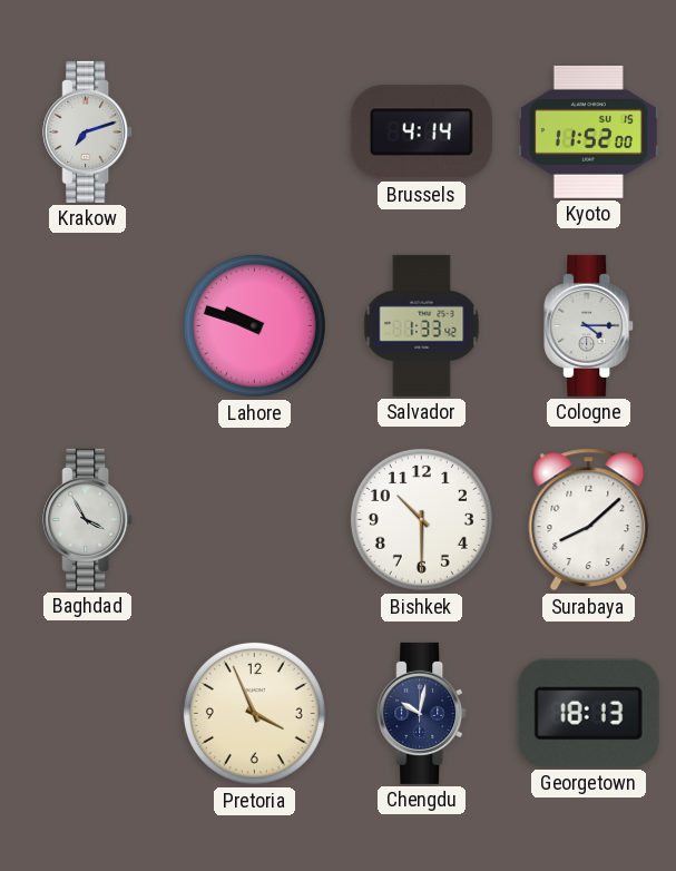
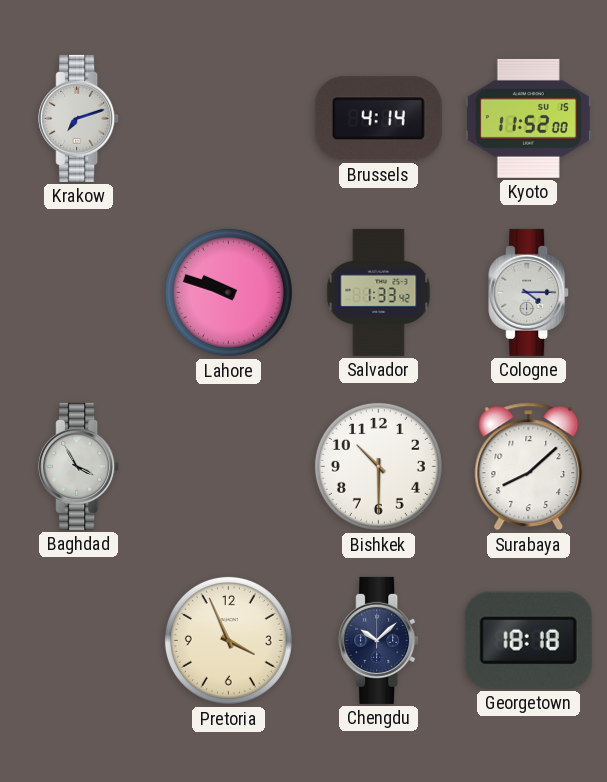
Chengdu: 10:02 -> 10:08
Georgetown: 18:13 -> 18:18
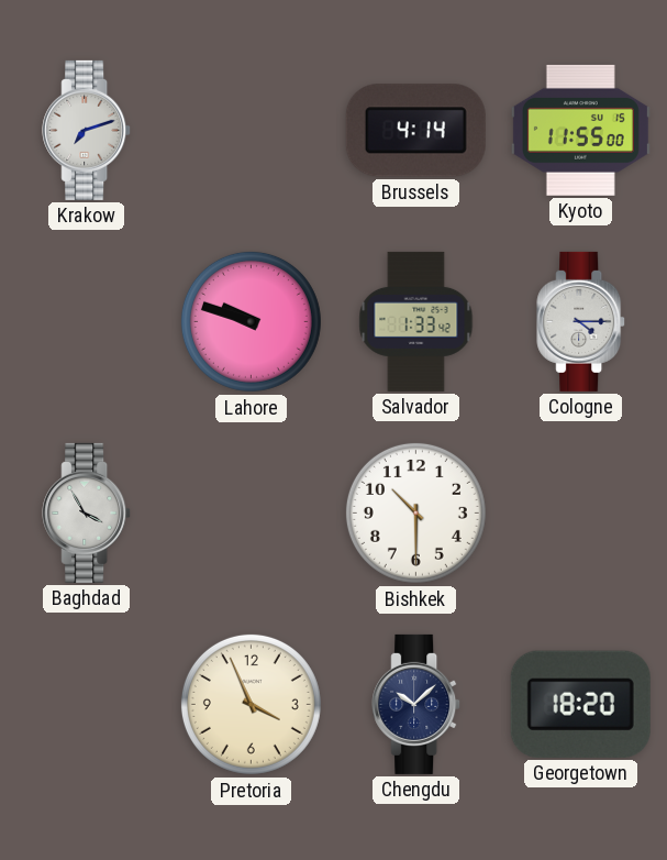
Kyoto: 11:52 -> 11:55
Surabaya: 8:08 -> none
Georgetown: 18:18 -> 18:20
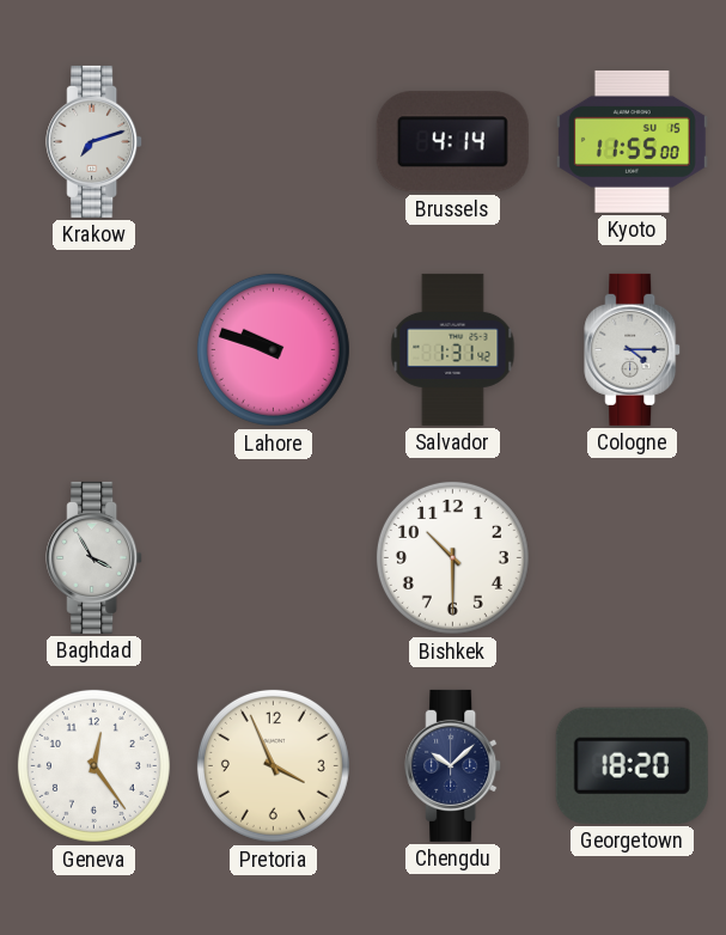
Salvador: 1:33 -> 1:31
Geneva: none -> 12:24
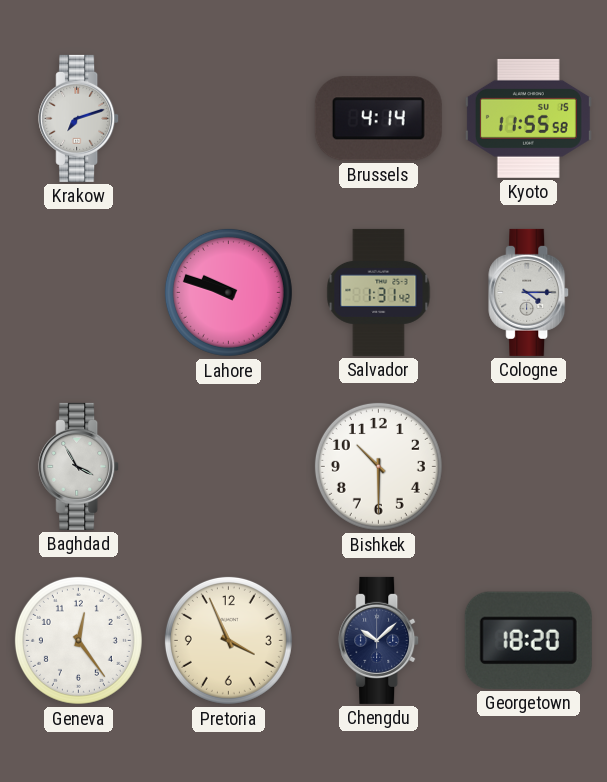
Kyoto: 11:55:00 -> 11:55:58
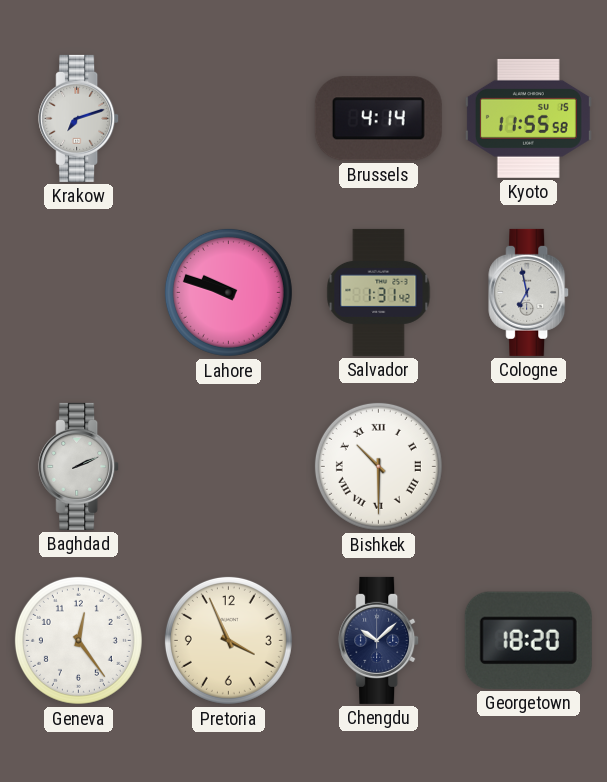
Cologne: 4:15 -> 6:58
Baghdad: 3:55 -> 2:11
Bishkek numerals: Arabic -> Roman
